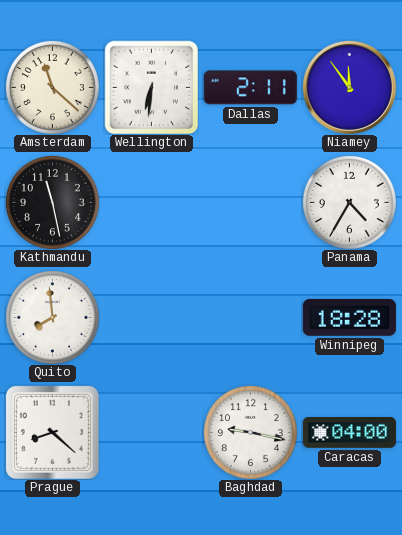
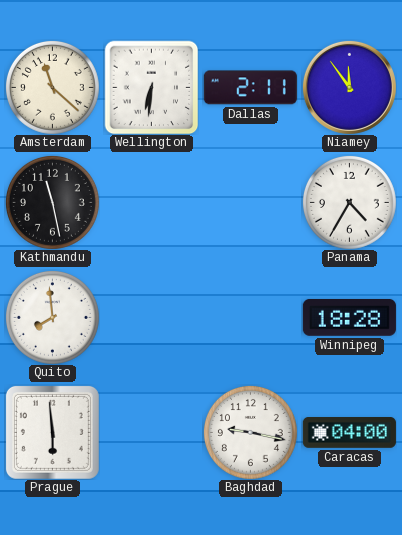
Prague: 8:22 -> 5:59
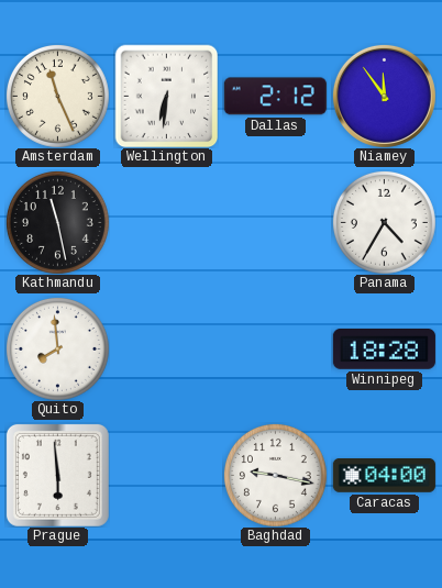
Amsterdam: 11:22 -> 11:26
Dallas: 2:11 -> 2:12
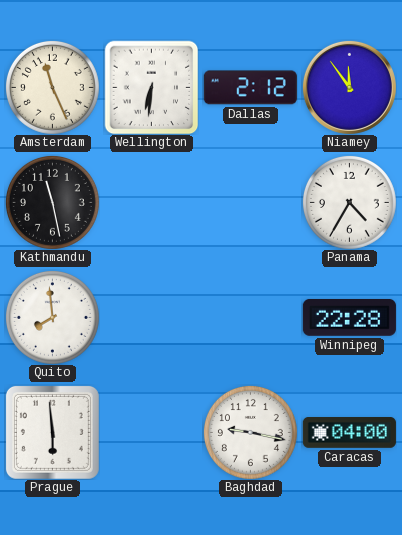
Winnipeg: 18:28 -> 22:28
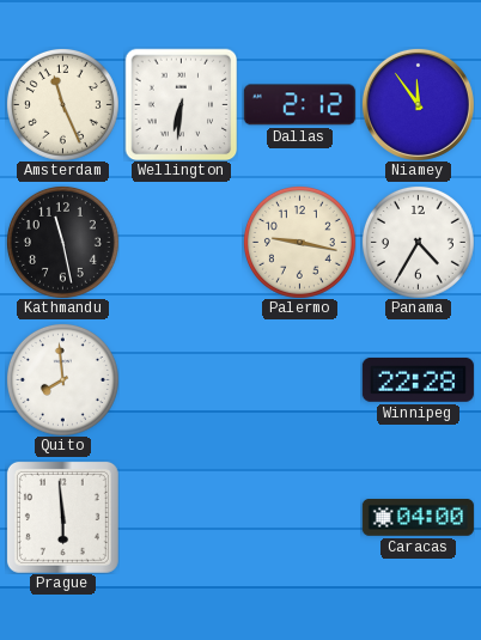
Palermo: none -> 9:17
Baghdad: 9:17 -> none
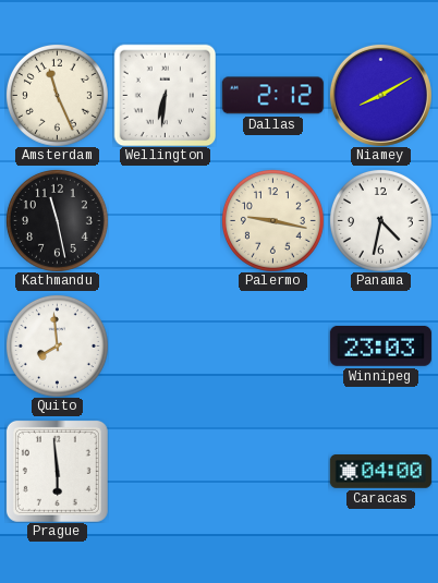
Niamey: 11:54 -> 8:10
Panama: 4:35 -> 4:32
Winnipeg: 22:28 -> 23:03
